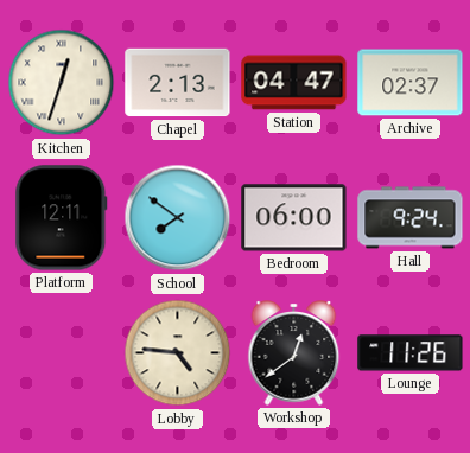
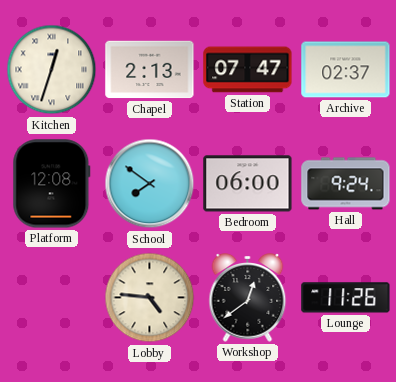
Station: 04:47 -> 07:47
Platform: 12:11 -> 12:08
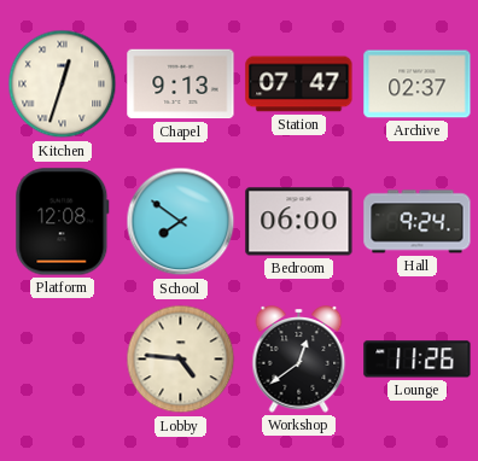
Chapel: 2:13 -> 9:13
